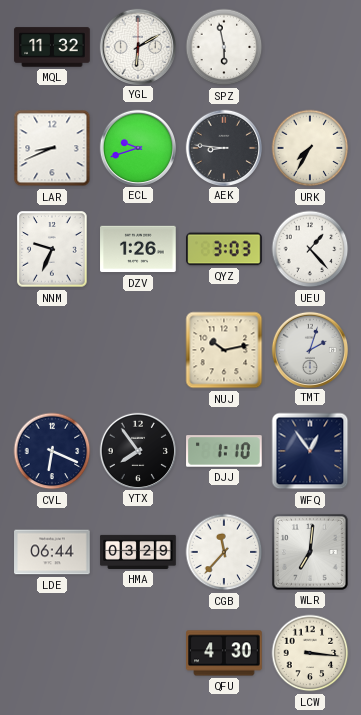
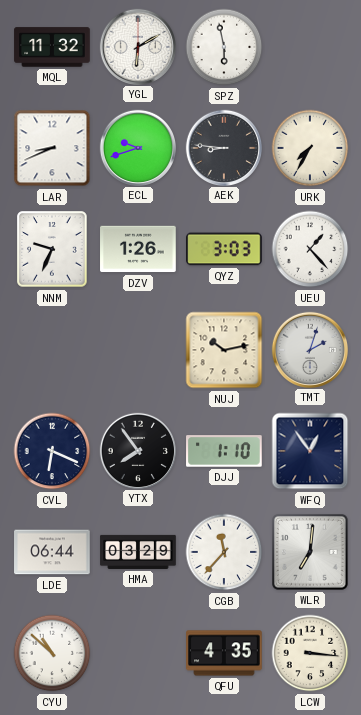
CYU: none -> 10:52
QFU: 4:30 -> 4:35
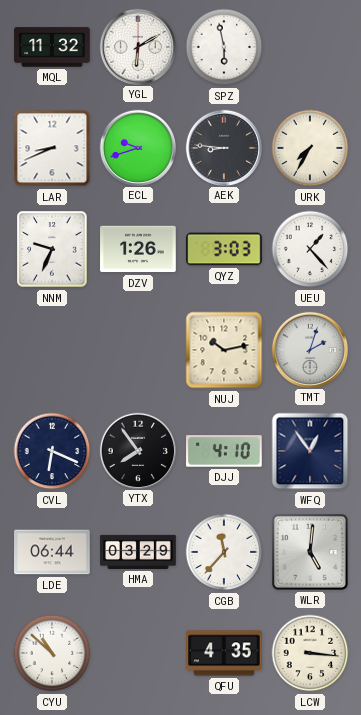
DJJ: 1:10 -> 4:10
WLR: 7:01 -> 5:01
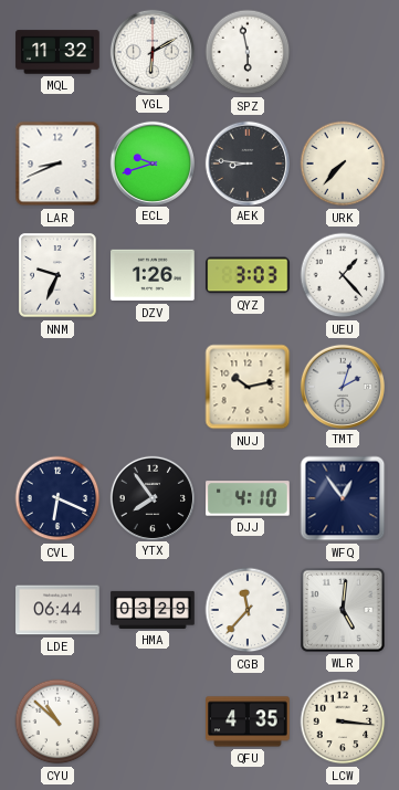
URK: 7:35 -> 7:37
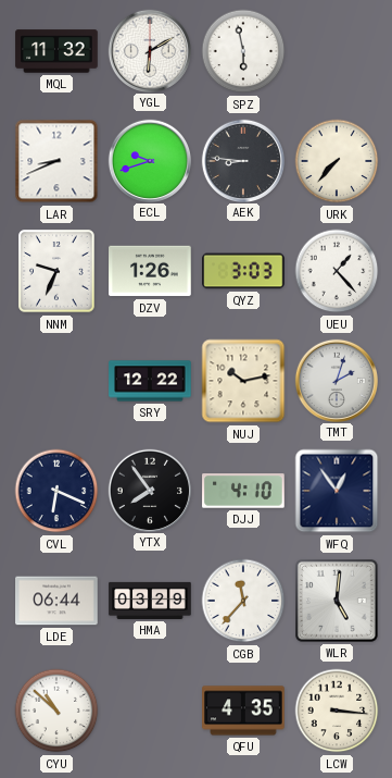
SRY: none -> 12:22
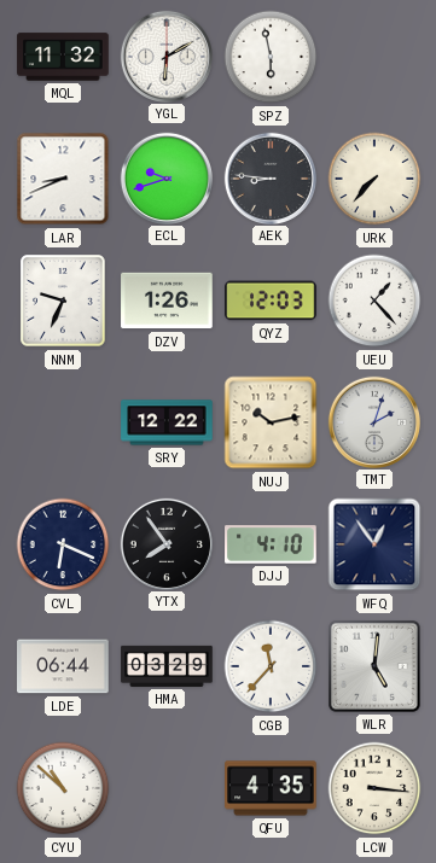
QYZ: 3:03 -> 12:03
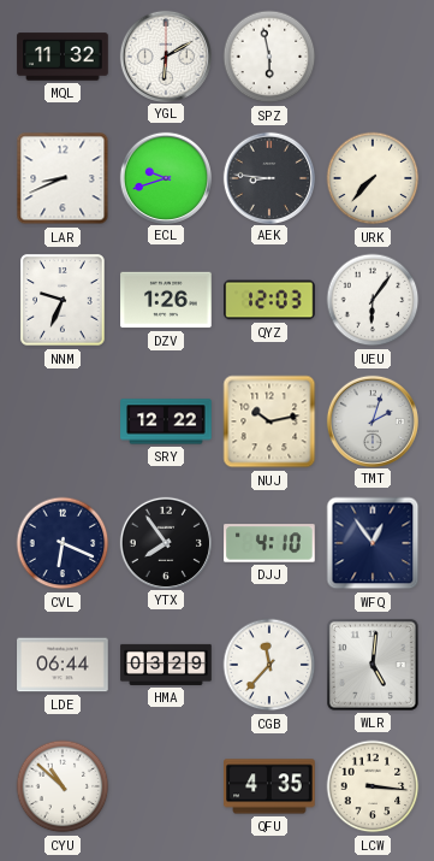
UEU: 1:23 -> 6:06
